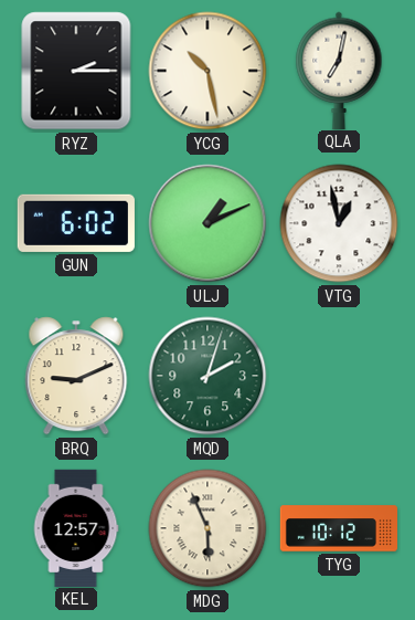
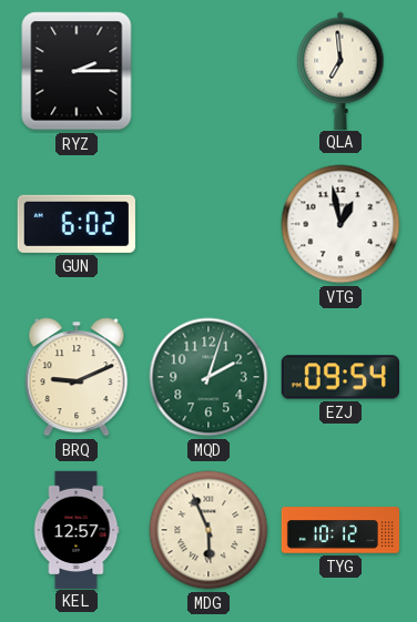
YCG: 10:28 -> none
QLA: 7:02 -> 6:59
ULJ: 1:11 -> none
EZJ: none -> 09:54
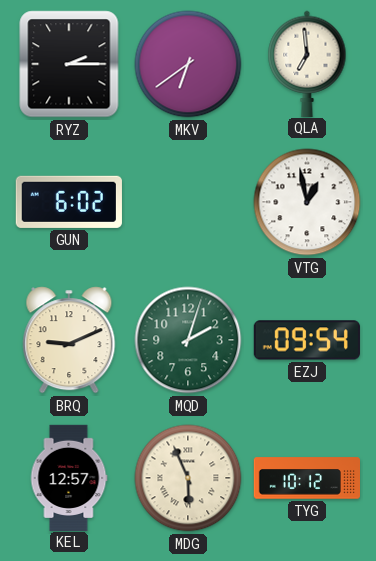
MKV: none -> 6:39
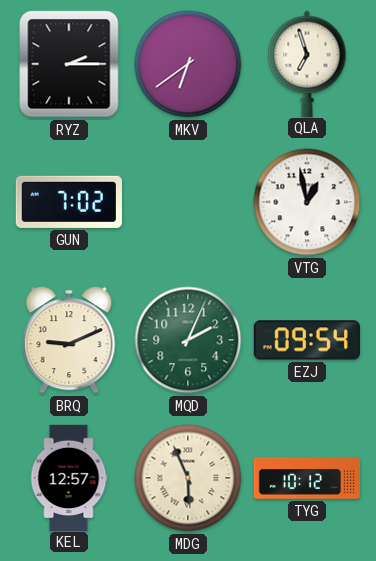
QLA: 6:59 -> 6:57
GUN: 6:02 -> 7:02
MQD: 2:03 -> 2:04
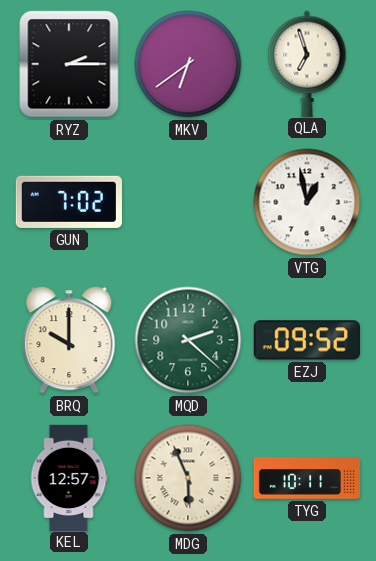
BRQ: 9:11 -> 10:00
MQD: 2:04 -> 2:22
EZJ: 09:54 -> 09:52
TYG: 10:12 -> 10:11
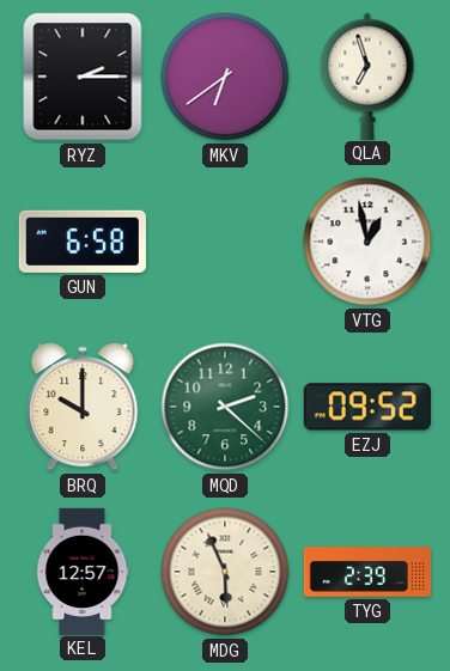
GUN: 7:02 -> 6:58
TYG: 10:11 -> 2:39
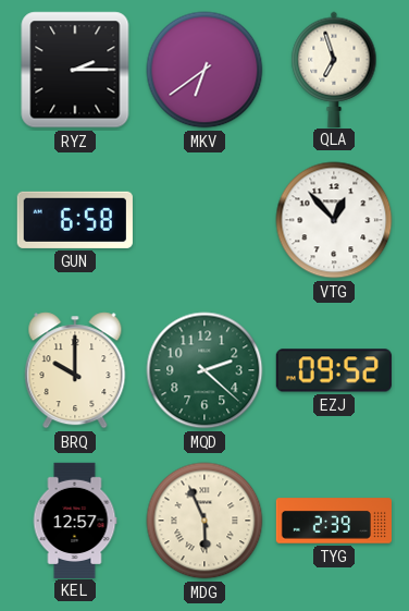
VTG: 12:58 -> 12:53
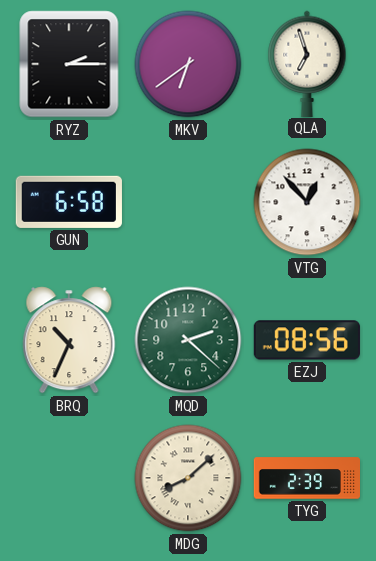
BRQ: 10:00 -> 10:34
EZJ: 09:52 -> 08:56
KEL: 12:57 -> none
MDG: 5:56 -> 8:08
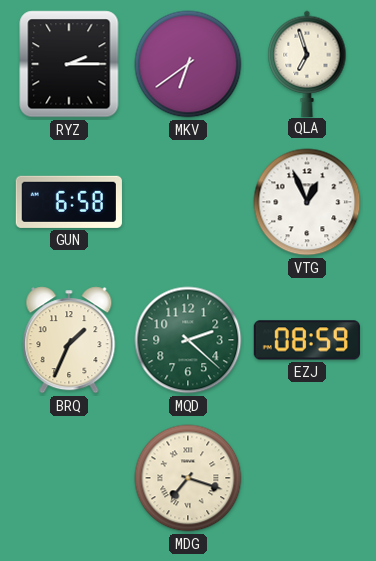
VTG: 12:53 -> 12:56
BRQ: 10:34 -> 1:34
EZJ: 08:56 -> 08:59
MDG: 8:08 -> 7:18
TYG: 2:39 -> none
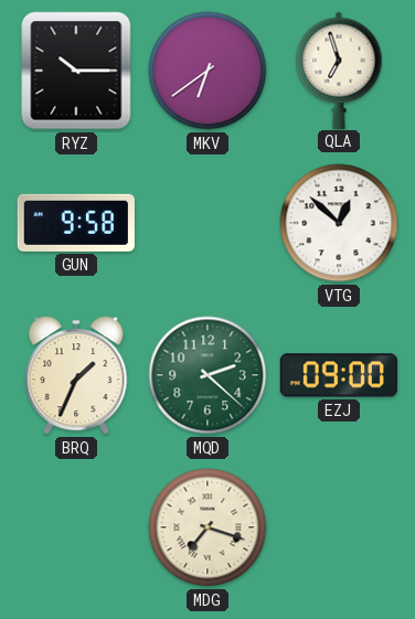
RYZ: 2:15 -> 10:15
GUN: 6:58 -> 9:58
VTG: 12:56 -> 12:52
EZJ: 08:59 -> 09:00
